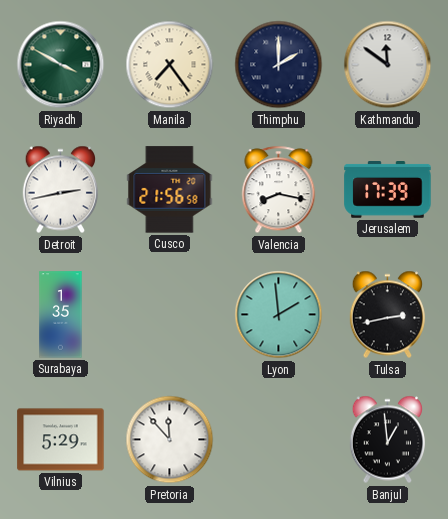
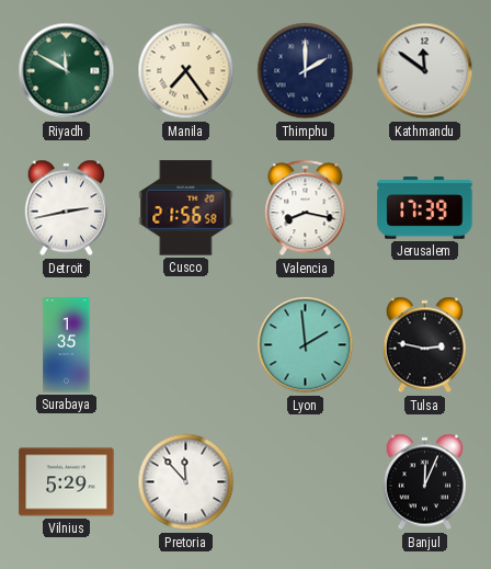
Riyadh: 3:50 -> 11:50
Tulsa: 2:43 -> 2:47
Banjul: 12:59 -> 12:04
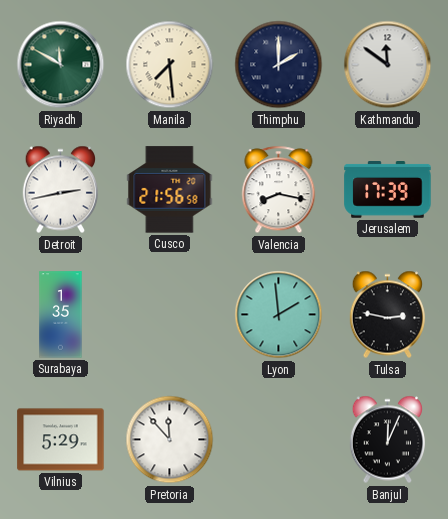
Manila: 7:24 -> 7:29
